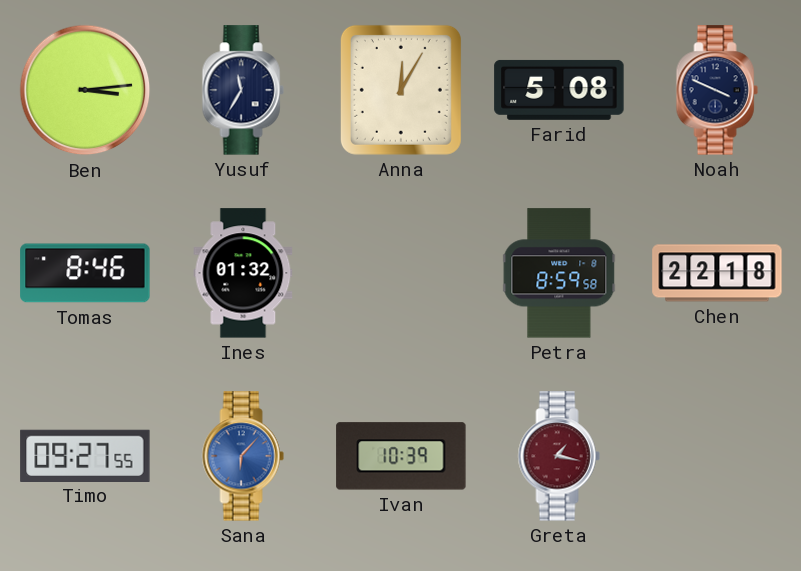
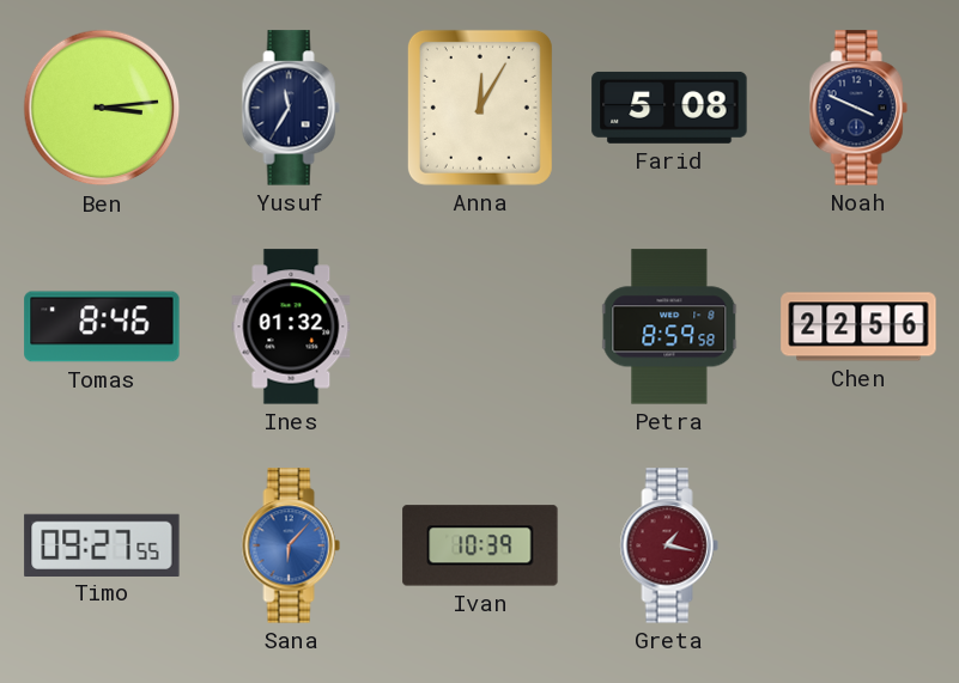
Chen: 22:18 -> 22:56
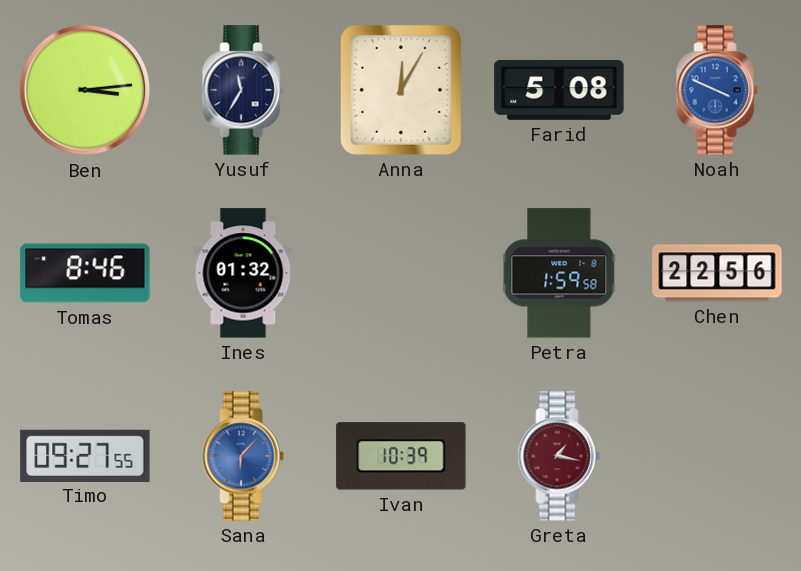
Noah dial: navy -> blue
Petra: 8:59 -> 1:59
